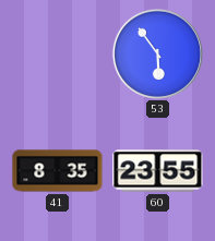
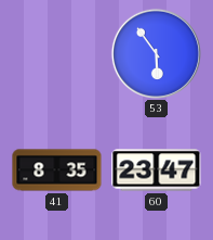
60: 23:55 -> 23:47
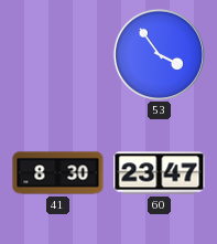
53: 5:54 -> 3:54
41: 8:35 -> 8:30
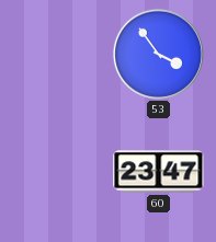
41: 8:30 -> none
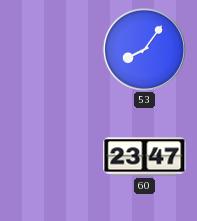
53: 3:54 -> 8:06
